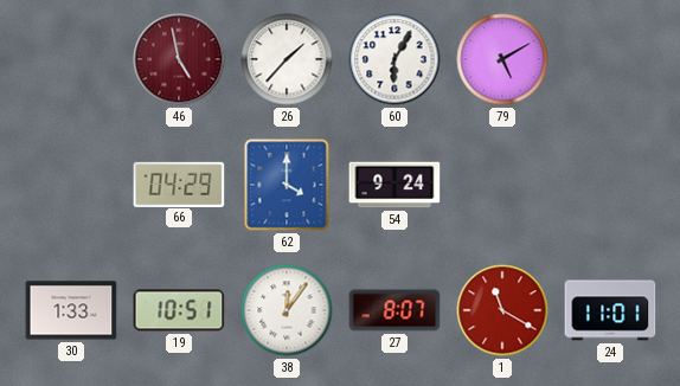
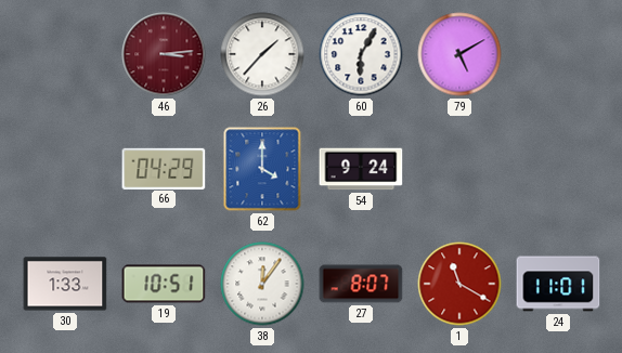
46: 4:58 -> 3:14
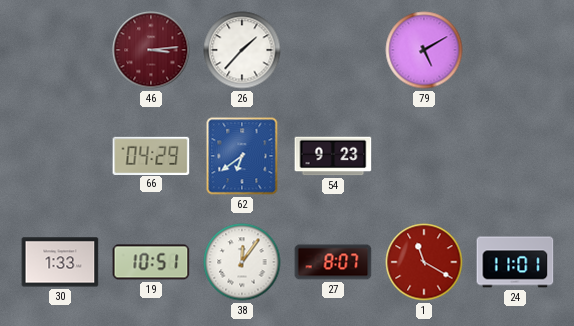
60: 6:05 -> none
62: 4:00 -> 6:39
54: 9:24 -> 9:23
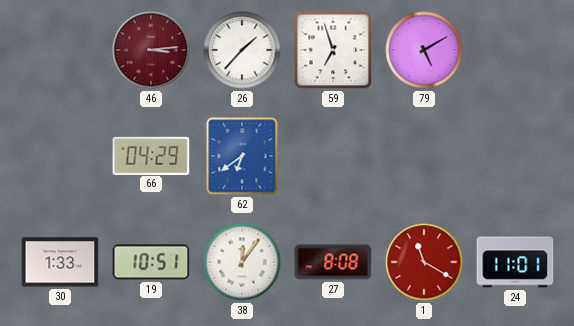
59: none -> 6:57
54: 9:23 -> none
27: 8:07 -> 8:08
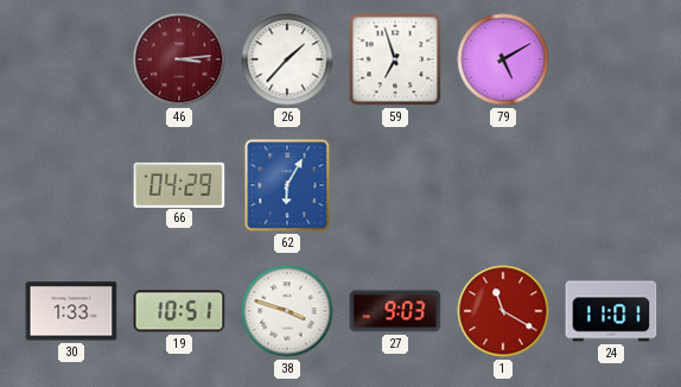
62: 6:39 -> 6:05
38: 12:06 -> 3:48
27: 8:08 -> 9:03
